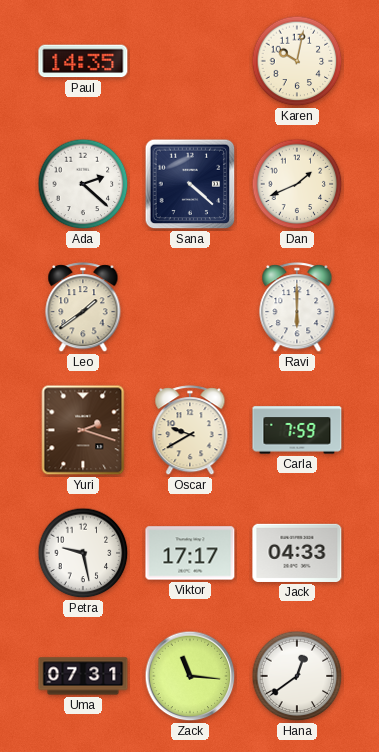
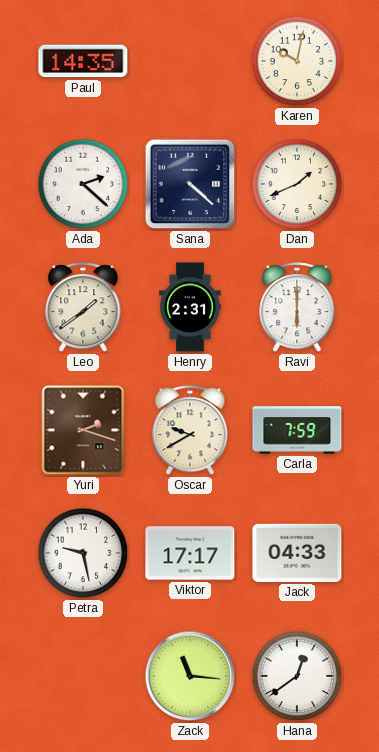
Henry: none -> 2:31
Uma: 07:31 -> none
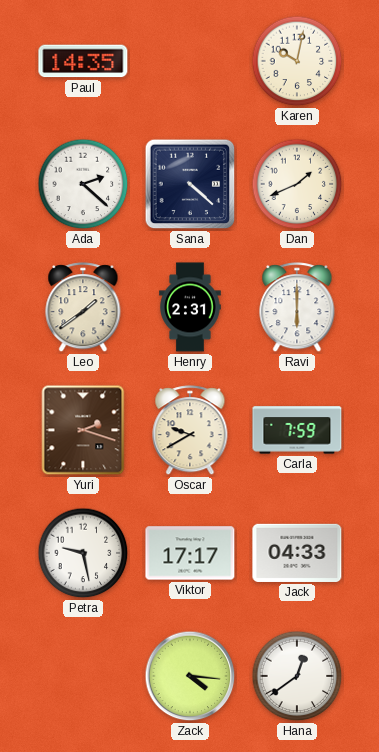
Zack: 11:16 -> 4:16
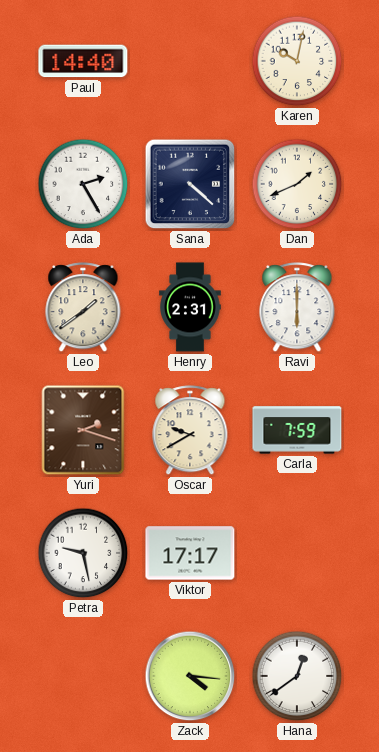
Paul: 14:35 -> 14:40
Ada: 2:22 -> 2:25
Jack: 04:33 -> none
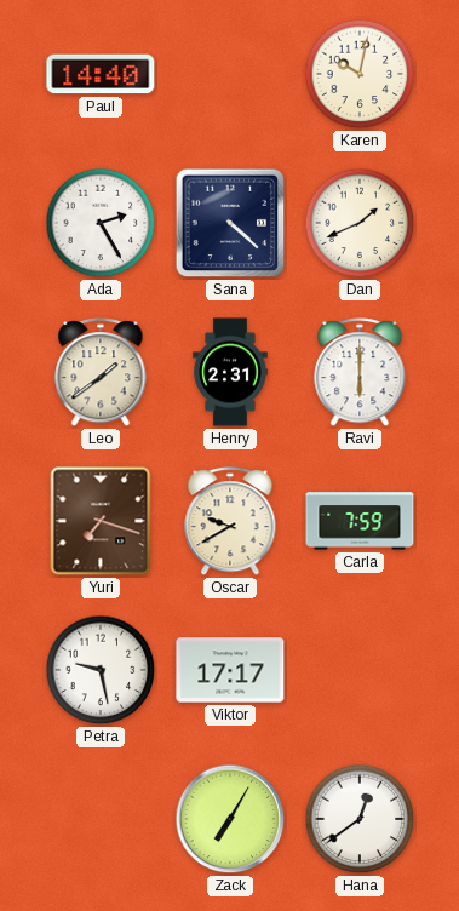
Yuri: 2:18 -> 7:18
Zack: 4:16 -> 7:05
